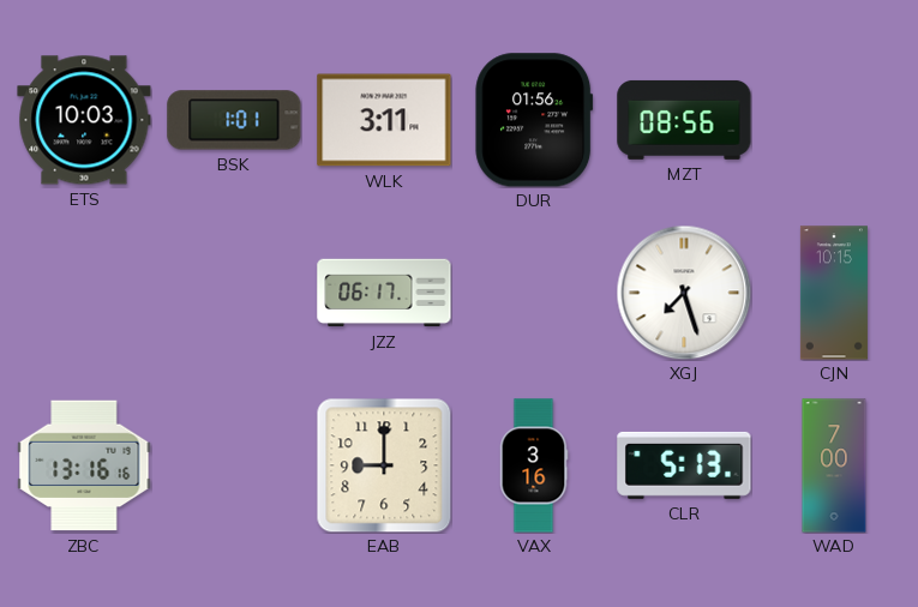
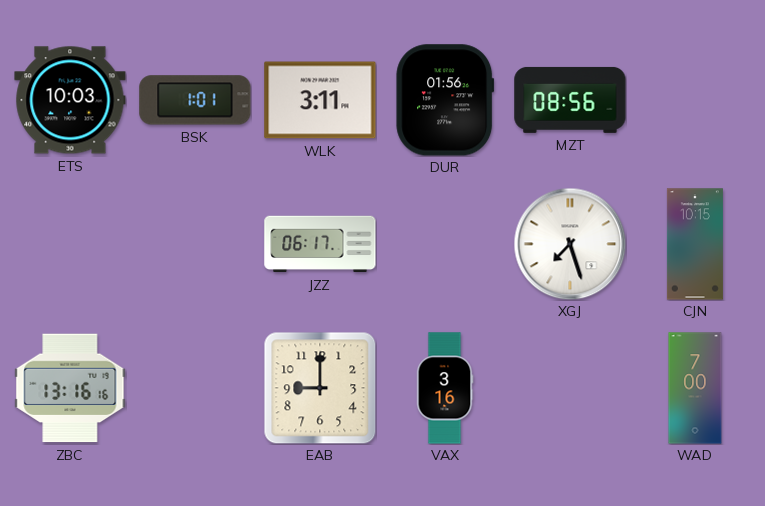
CLR: 5:13 -> none
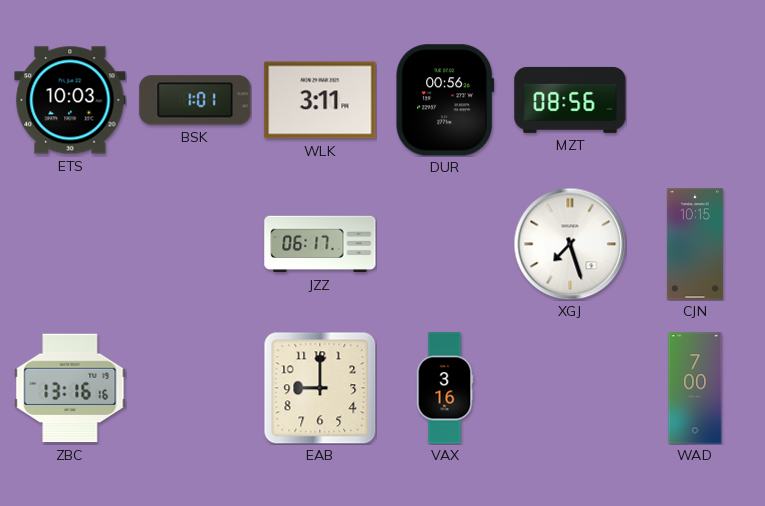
DUR: 01:56 -> 00:56
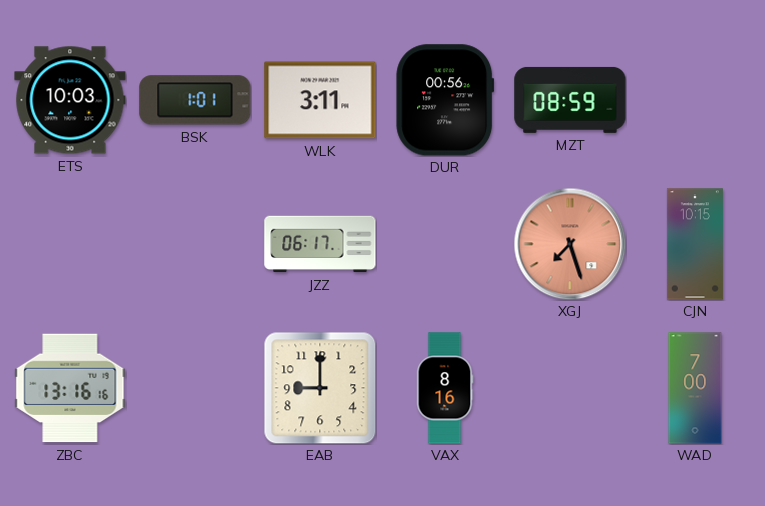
MZT: 08:56 -> 08:59
XGJ dial: white -> salmon
VAX: 3:16 -> 8:16
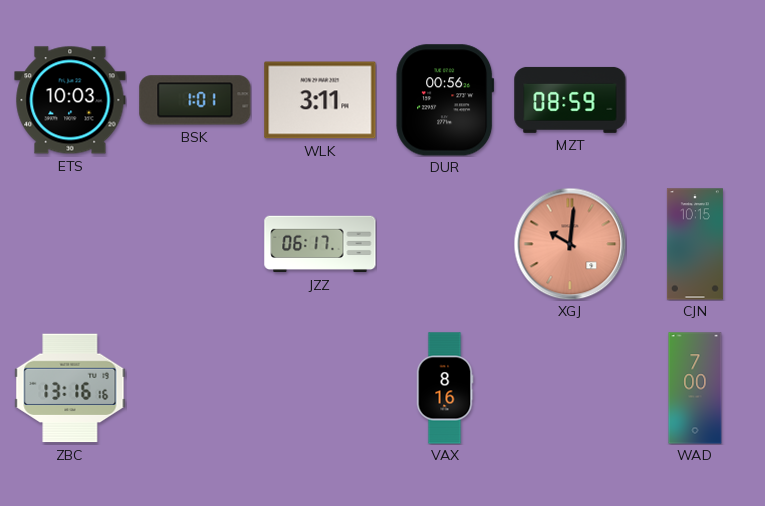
XGJ: 7:27 -> 10:01
EAB: 9:00 -> none
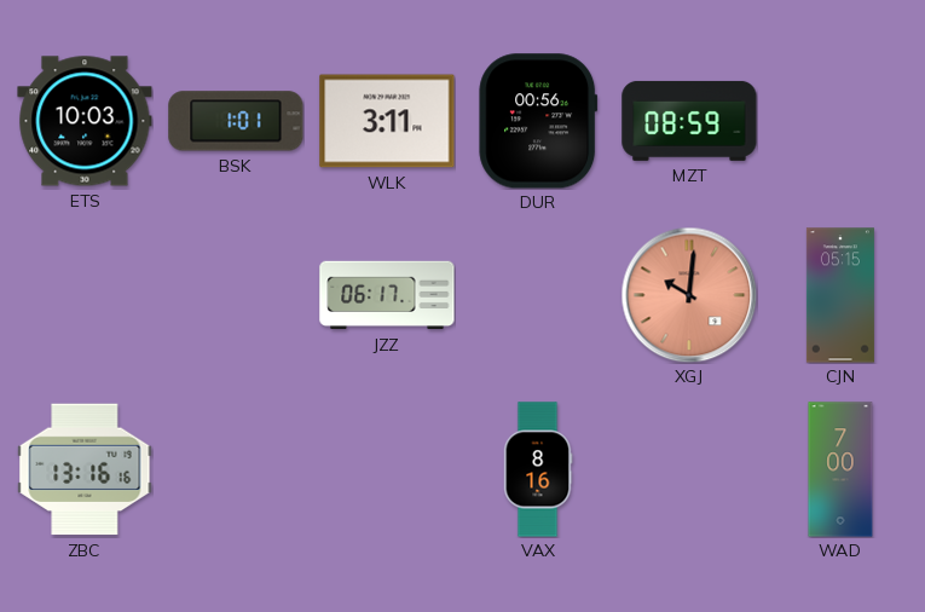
CJN: 10:15 -> 05:15
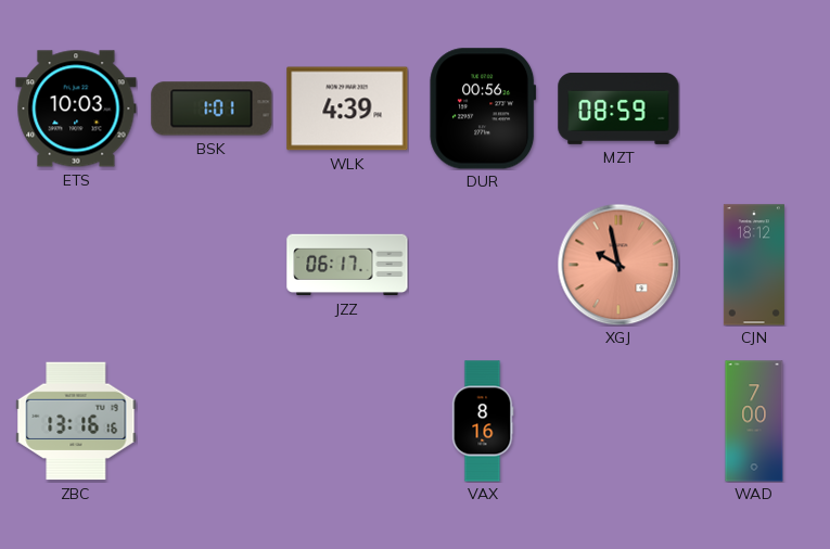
WLK: 3:11 -> 4:39
XGJ: 10:01 -> 9:58
CJN: 05:15 -> 18:12
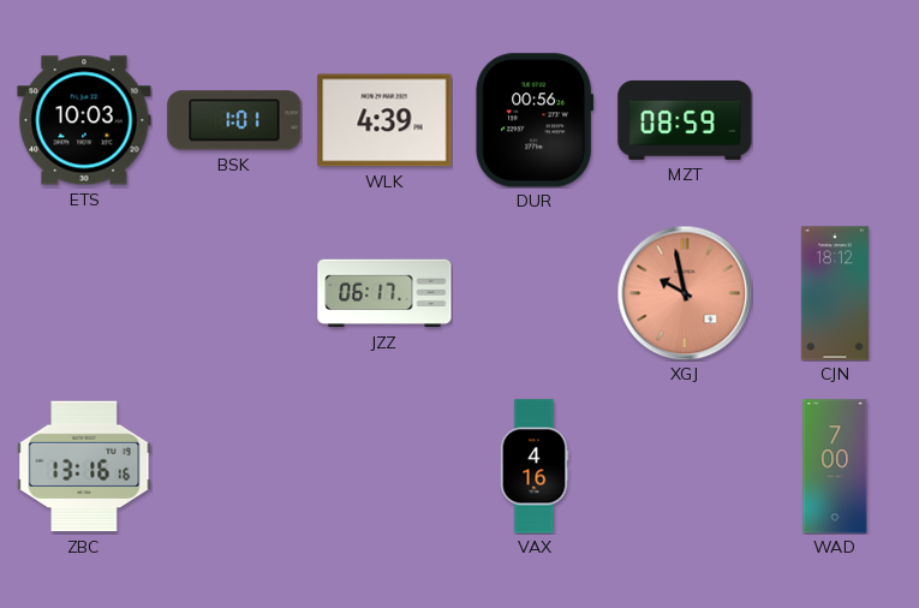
VAX: 8:16 -> 4:16
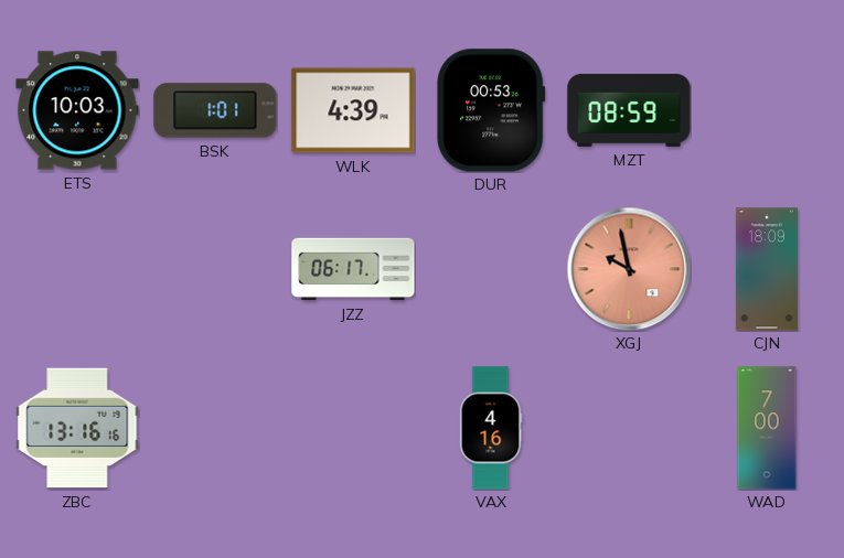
DUR: 00:56 -> 00:53
CJN: 18:12 -> 18:09
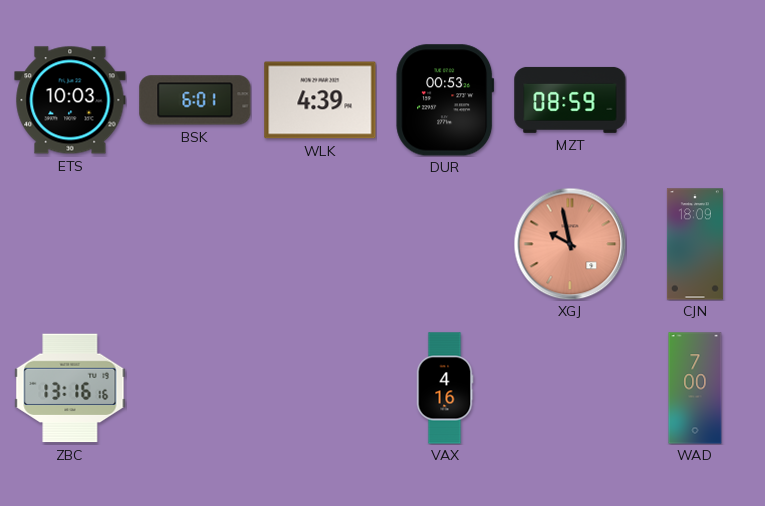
BSK: 1:01 -> 6:01
JZZ: 06:17 -> none
